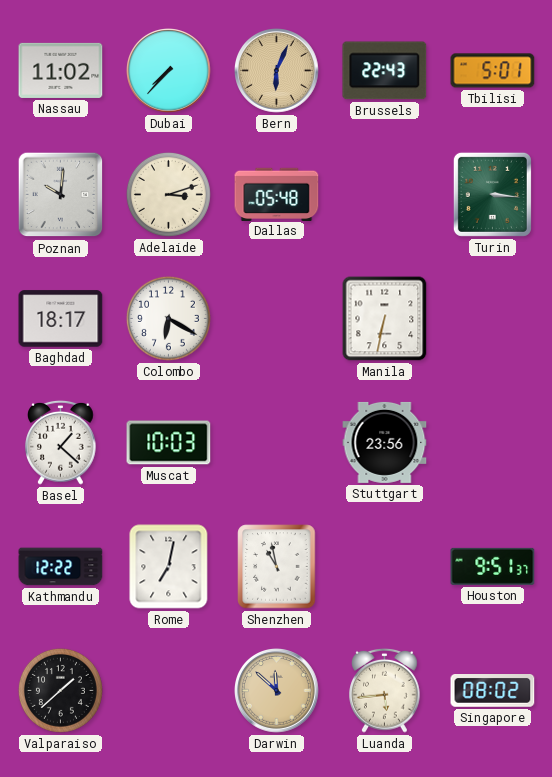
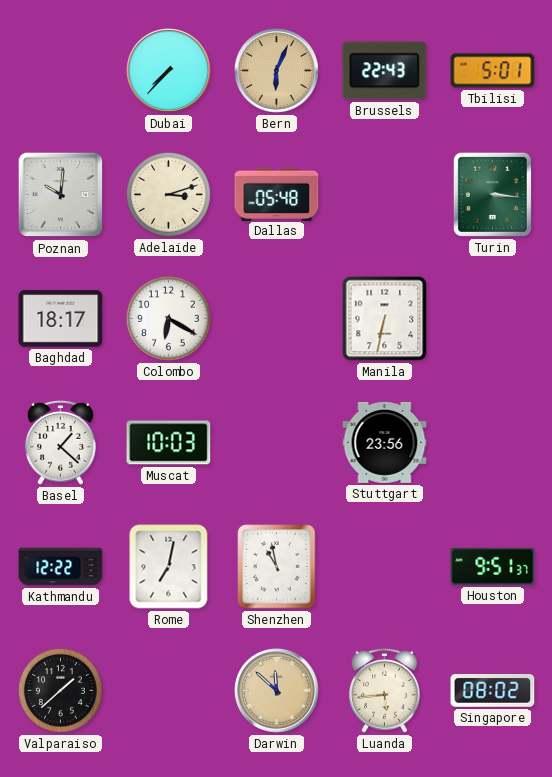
Nassau: 11:02 -> none
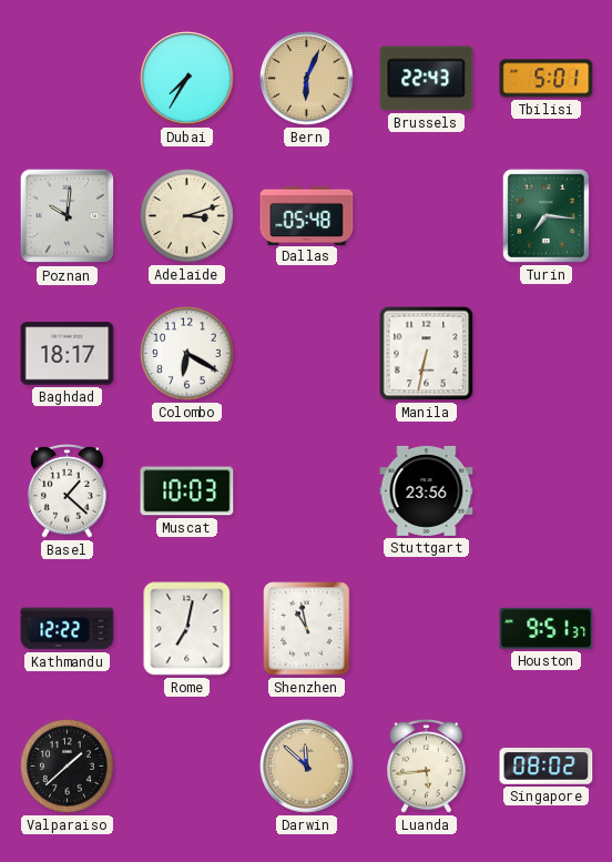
Dubai: 7:37 -> 7:35
Turin: 3:16 -> 7:16
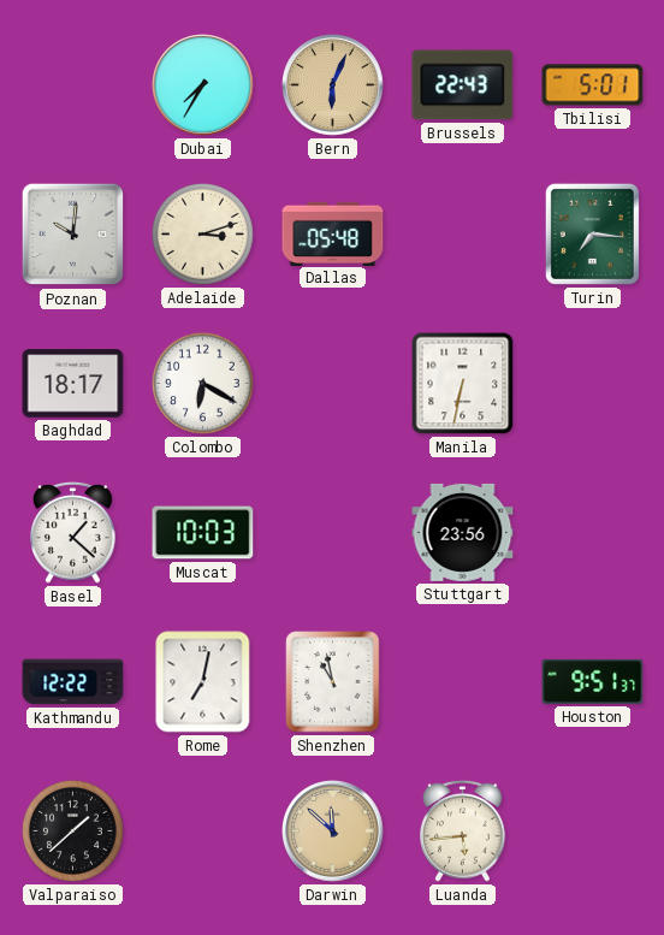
Singapore: 08:02 -> none
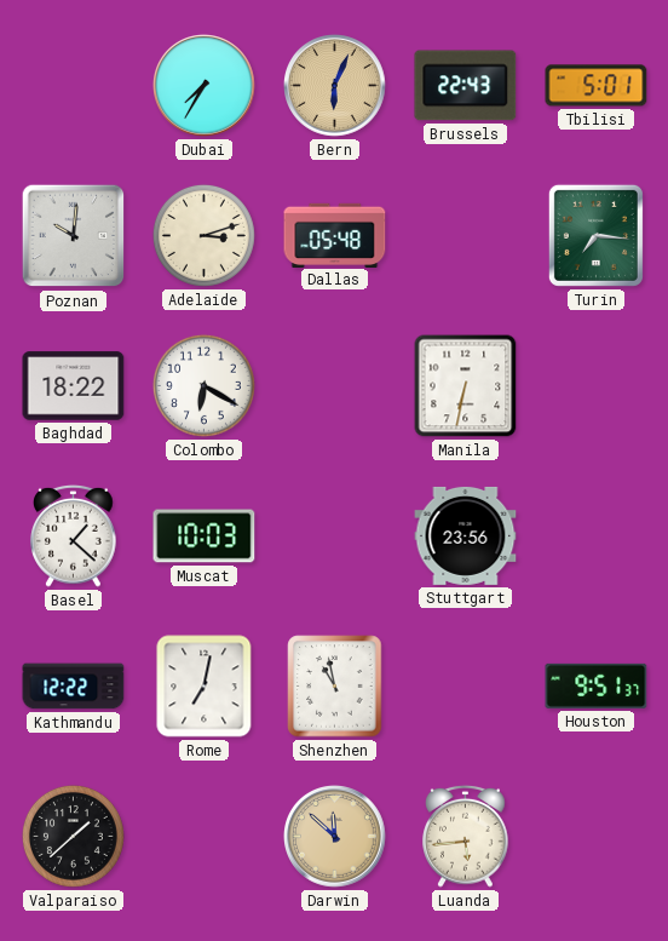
Baghdad: 18:17 -> 18:22
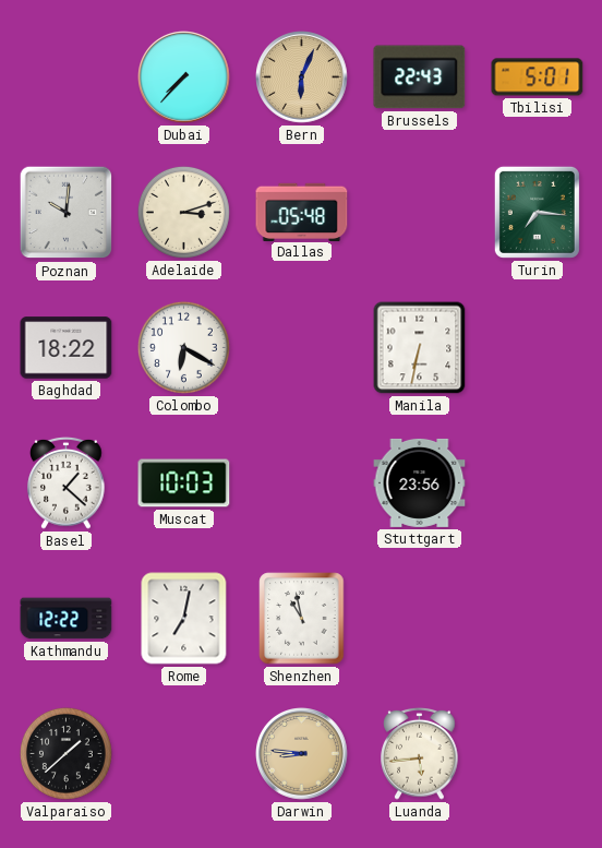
Dubai: 7:35 -> 7:37
Houston: 9:51 -> none
Darwin: 11:52 -> 8:46
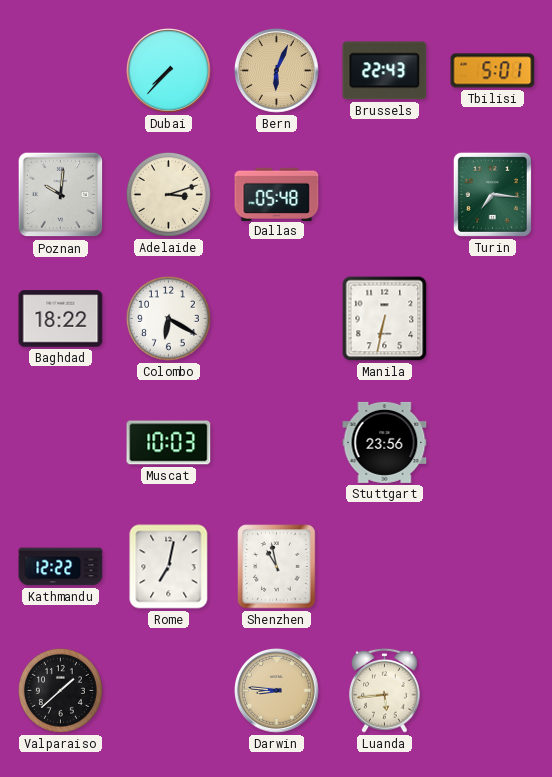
Basel: 1:22 -> none
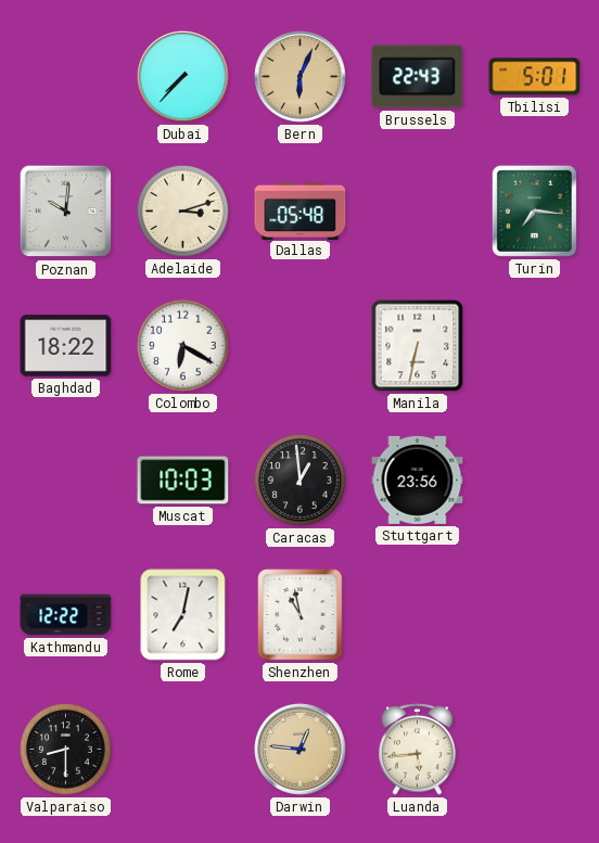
Caracas: none -> 12:59
Valparaiso: 1:38 -> 8:30
Darwin: 8:46 -> 12:46
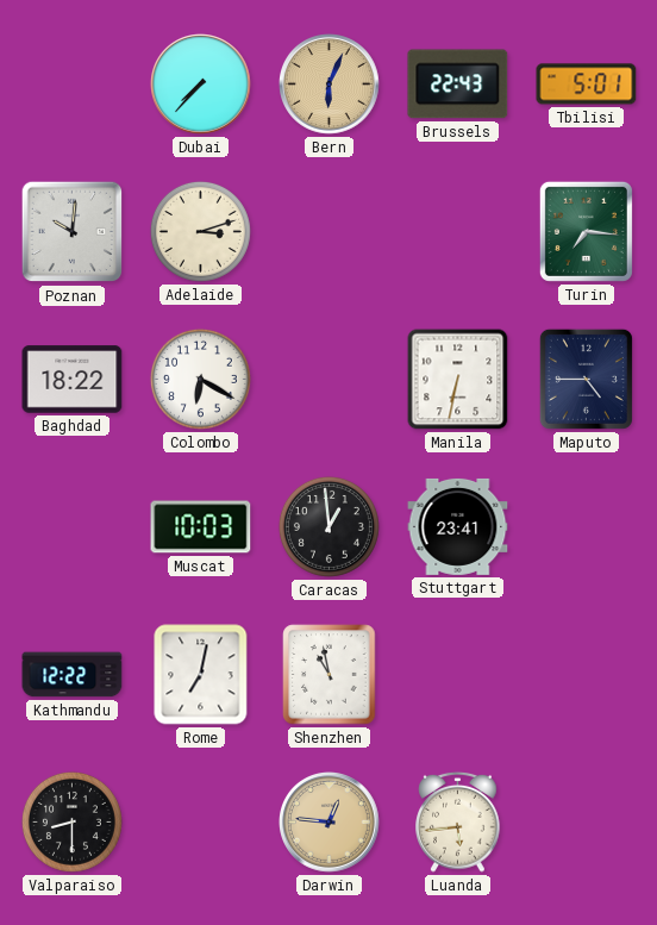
Dallas: 05:48 -> none
Maputo: none -> 4:45
Stuttgart: 23:56 -> 23:41
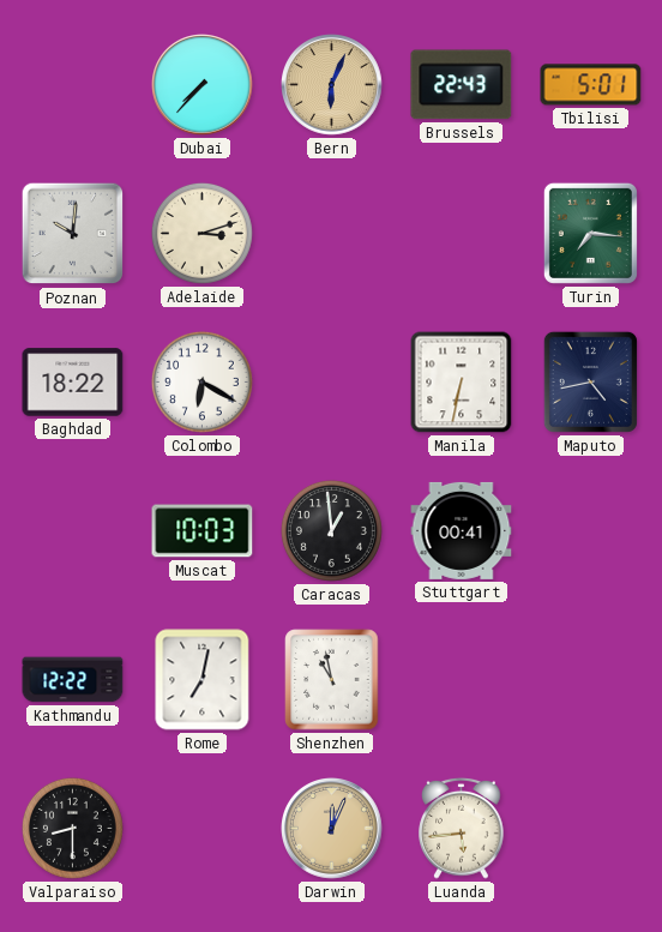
Maputo: 4:45 -> 4:43
Stuttgart: 23:41 -> 00:41
Darwin: 12:46 -> 12:04
